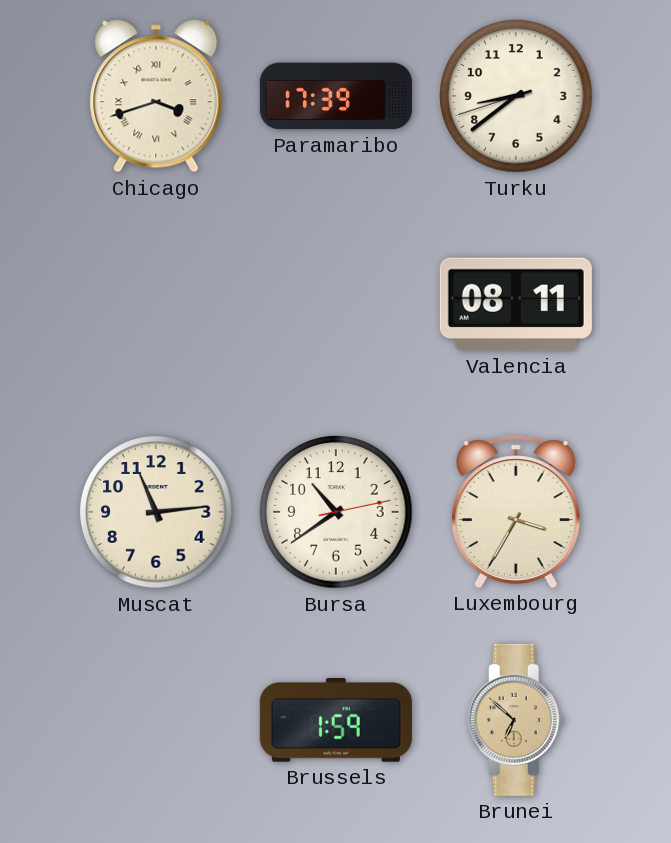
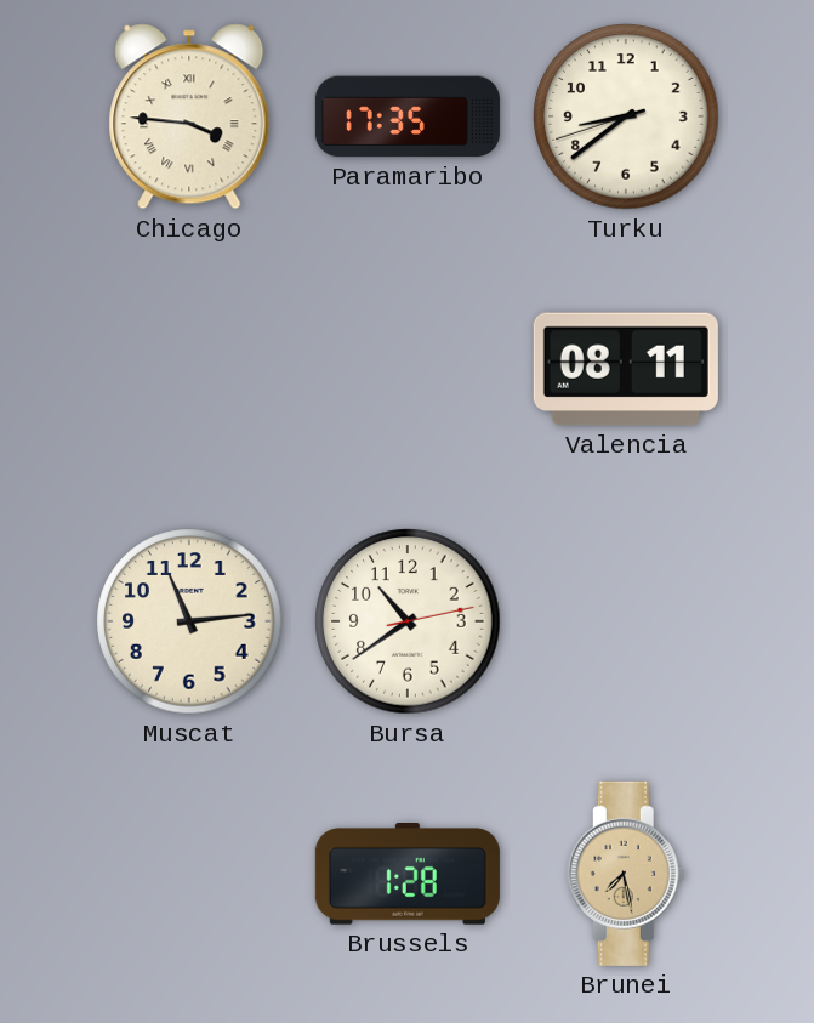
Chicago: 3:42 -> 3:46
Paramaribo: 17:39 -> 17:35
Luxembourg: 3:35 -> none
Brussels: 1:59 -> 1:28
Brunei: 6:52 -> 7:28
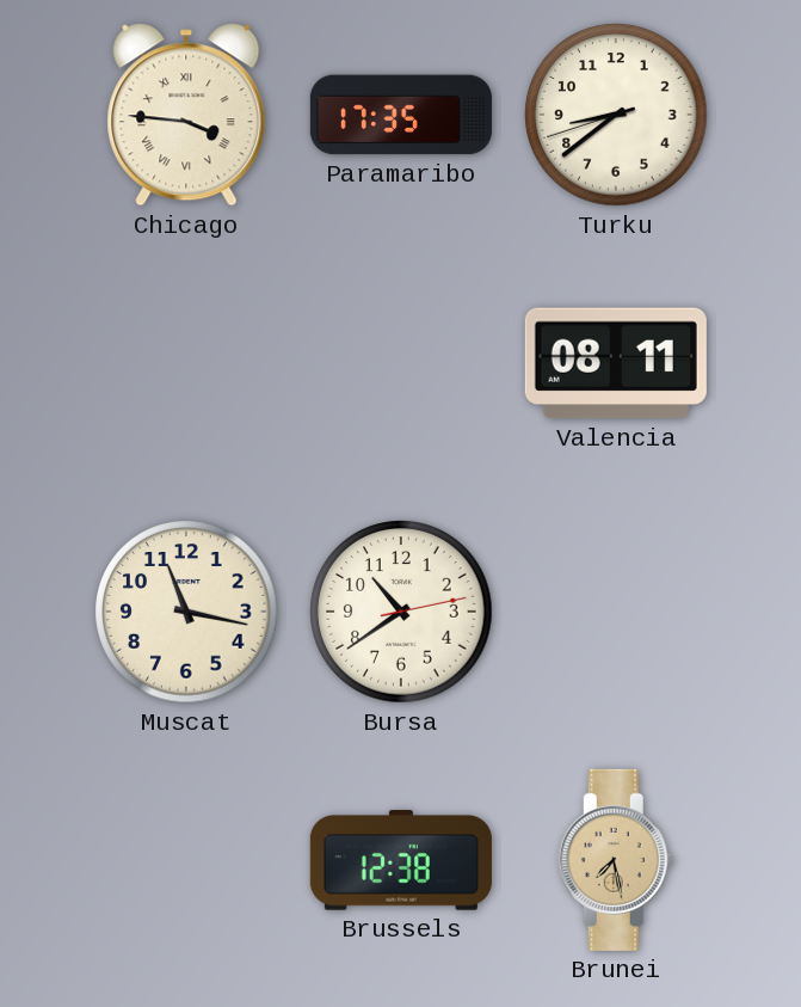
Muscat: 11:14 -> 11:17
Brussels: 1:28 -> 12:38
